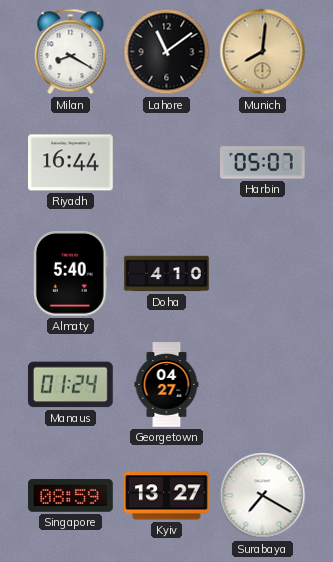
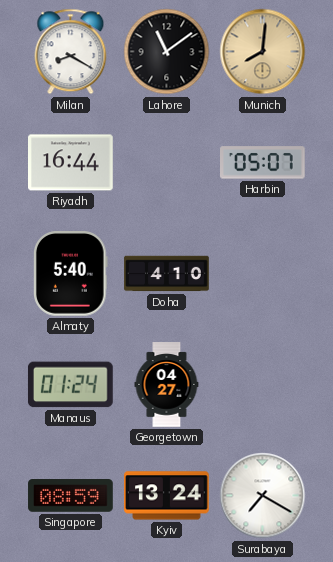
Kyiv: 13:27 -> 13:24
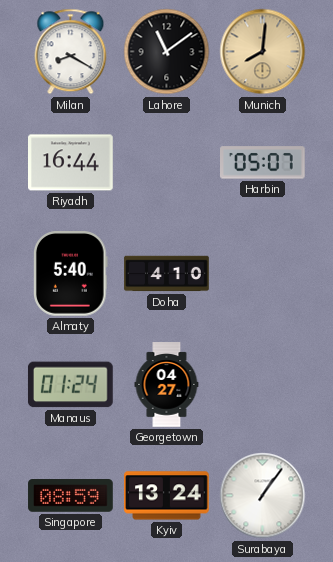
Surabaya: 7:20 -> 1:06
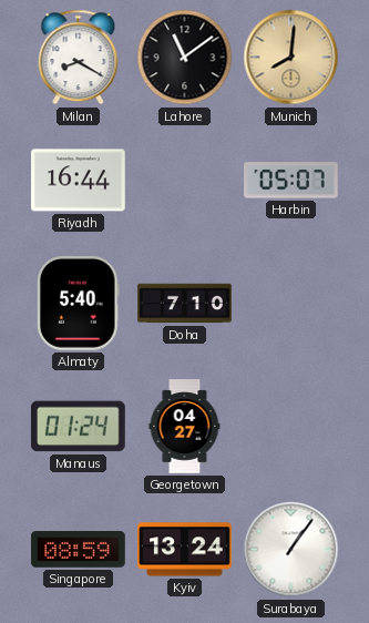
Doha: 4:10 -> 7:10
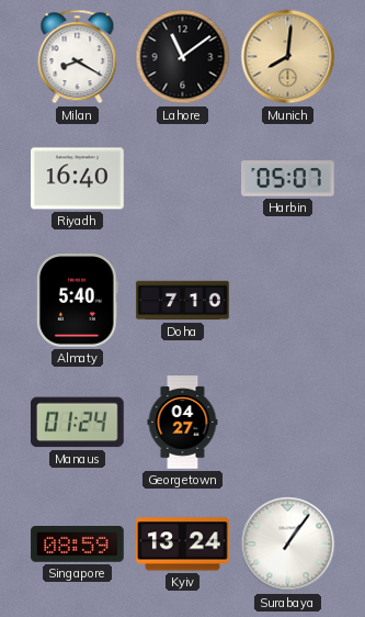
Riyadh: 16:44 -> 16:40
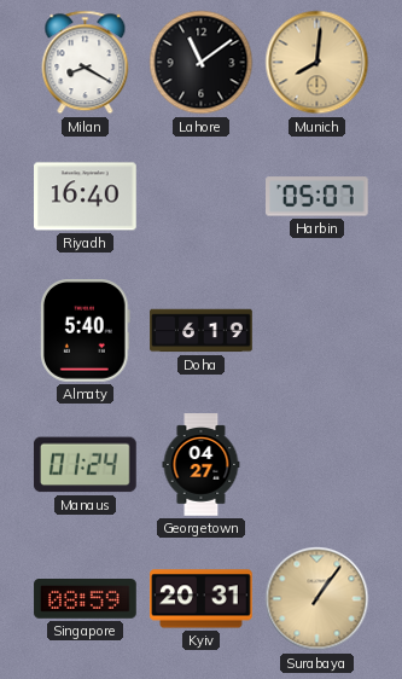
Doha: 7:10 -> 6:19
Kyiv: 13:24 -> 20:31
Surabaya dial: white -> champagne
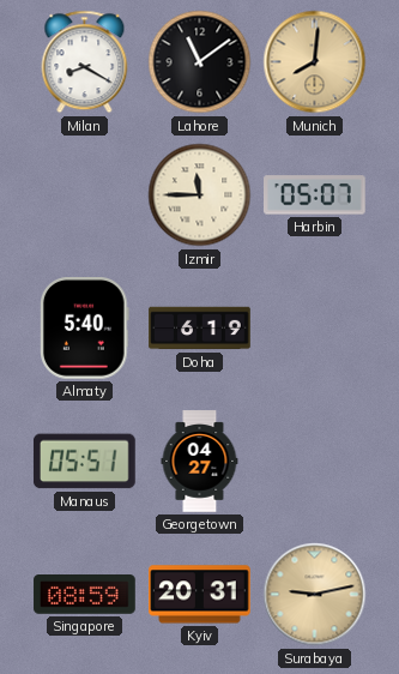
Riyadh: 16:40 -> none
Izmir: none -> 11:45
Manaus: 01:24 -> 05:51
Surabaya: 1:06 -> 9:13
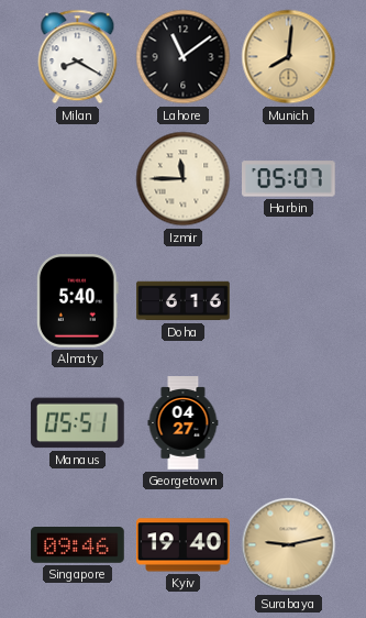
Doha: 6:19 -> 6:16
Singapore: 08:59 -> 09:46
Kyiv: 20:31 -> 19:40
